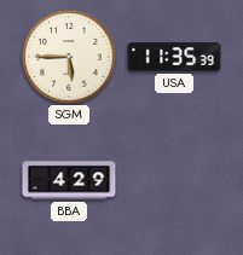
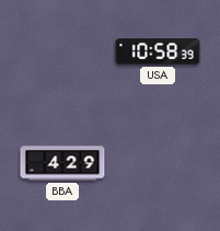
SGM: 5:45 -> none
USA: 11:35 -> 10:58
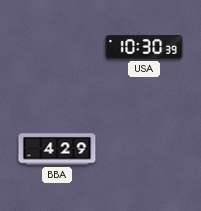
USA: 10:58 -> 10:30
